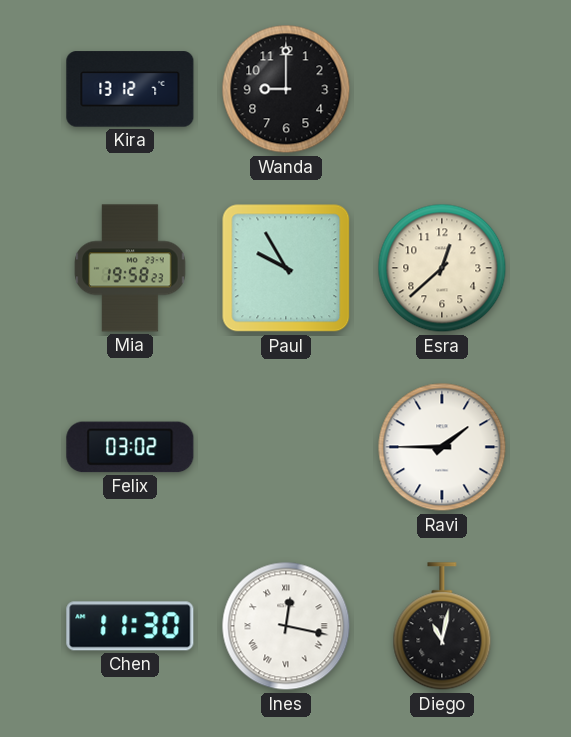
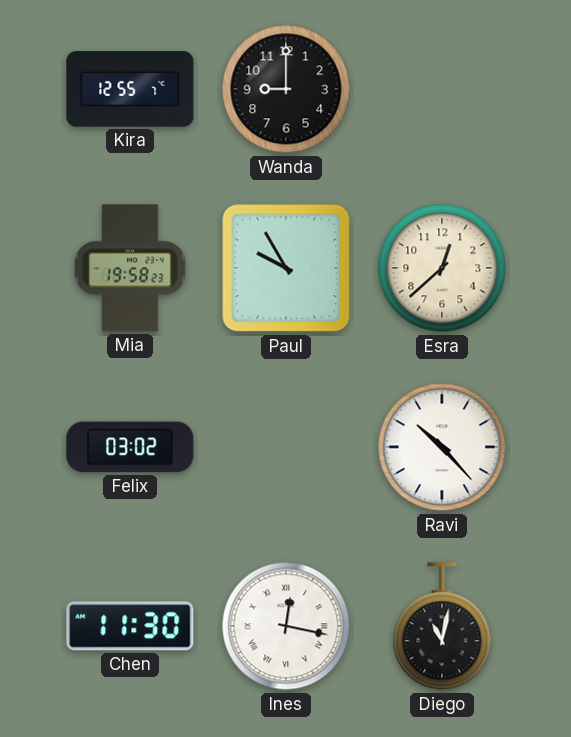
Kira: 13:12 -> 12:55
Ravi: 1:45 -> 10:23
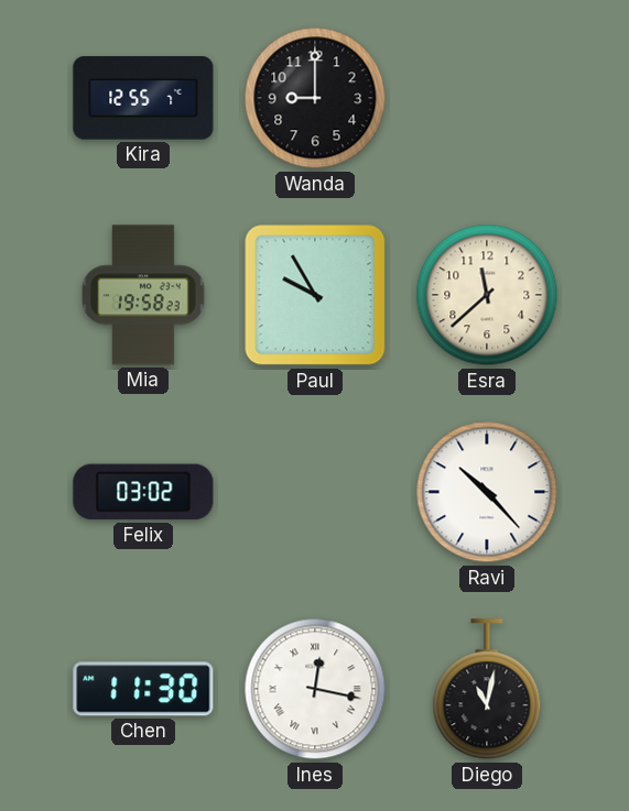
Esra: 12:38 -> 11:38
